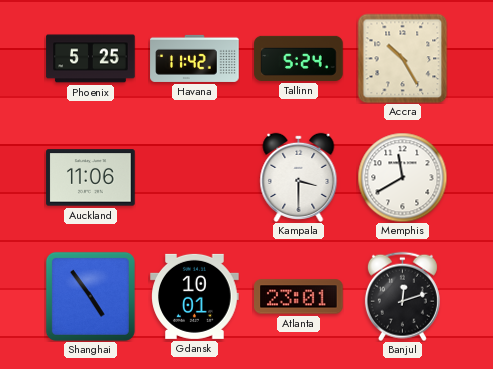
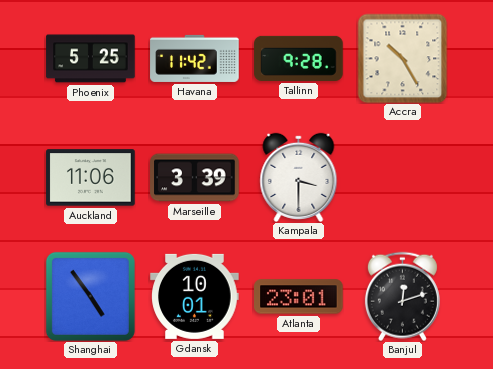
Tallinn: 5:24 -> 9:28
Marseille: none -> 3:39
Memphis: 11:40 -> none
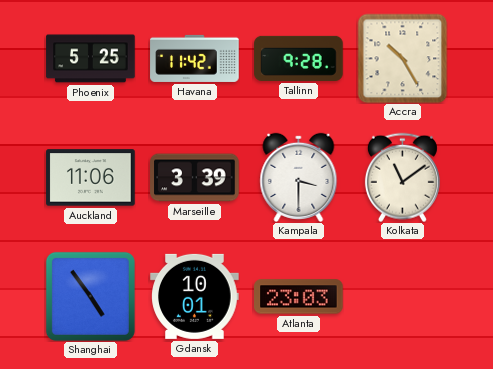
Kolkata: none -> 11:09
Atlanta: 23:01 -> 23:03
Banjul: 12:12 -> none
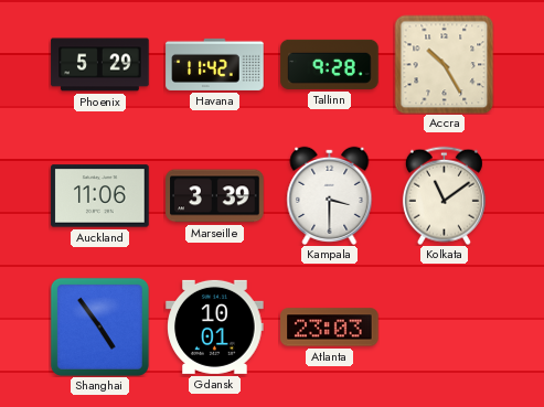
Phoenix: 5:25 -> 5:29
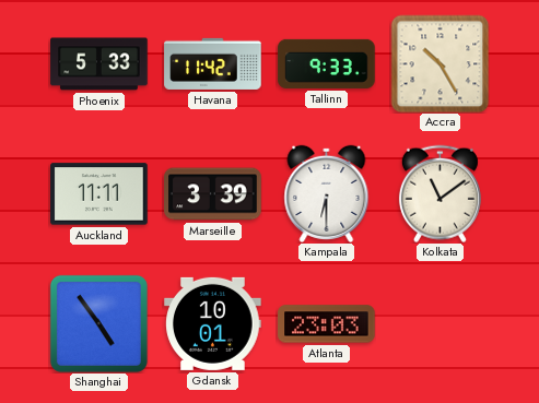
Phoenix: 5:29 -> 5:33
Tallinn: 9:28 -> 9:33
Auckland: 11:06 -> 11:11
Kampala: 3:30 -> 6:30
